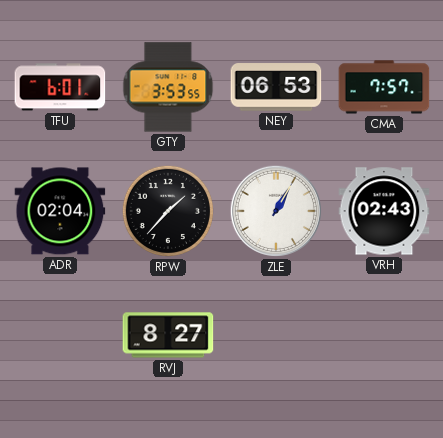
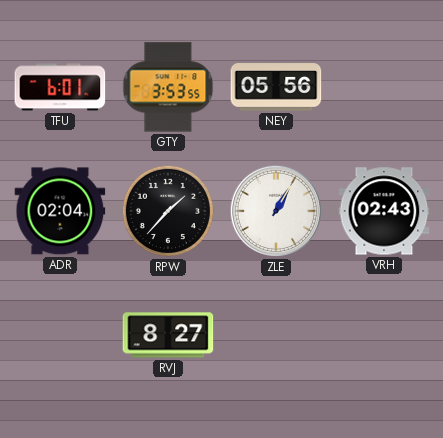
NEY: 06:53 -> 05:56
CMA: 7:57 -> none
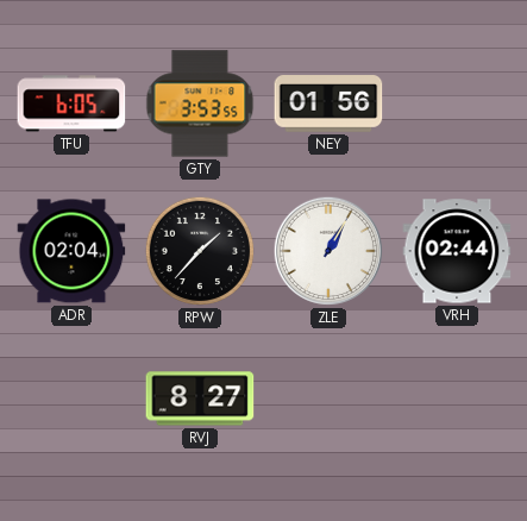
TFU: 6:01 -> 6:05
NEY: 05:56 -> 01:56
VRH: 02:43 -> 02:44
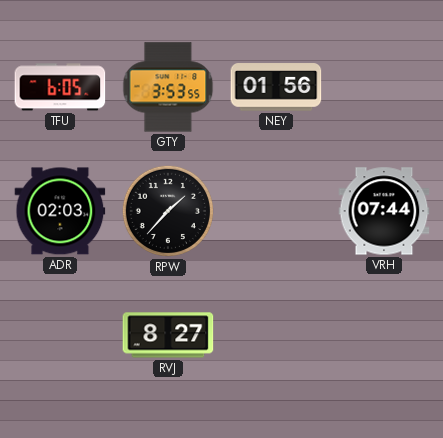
ADR: 02:04 -> 02:03
ZLE: 1:05 -> none
VRH: 02:44 -> 07:44
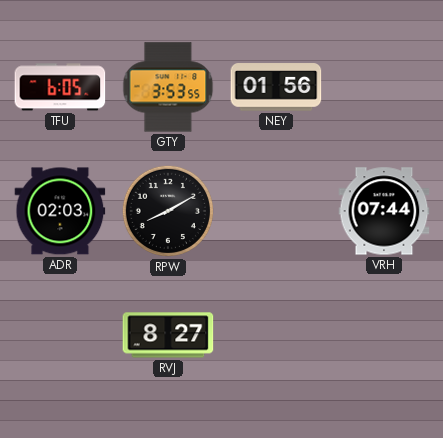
RPW: 1:37 -> 8:10
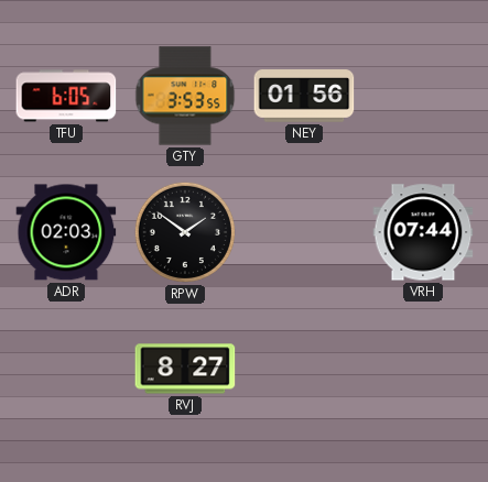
RPW: 8:10 -> 1:51
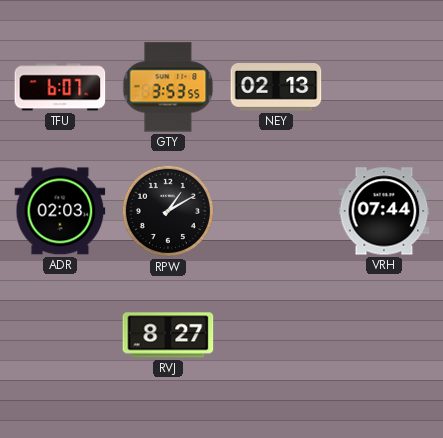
TFU: 6:05 -> 6:07
NEY: 01:56 -> 02:13
RPW: 1:51 -> 1:10
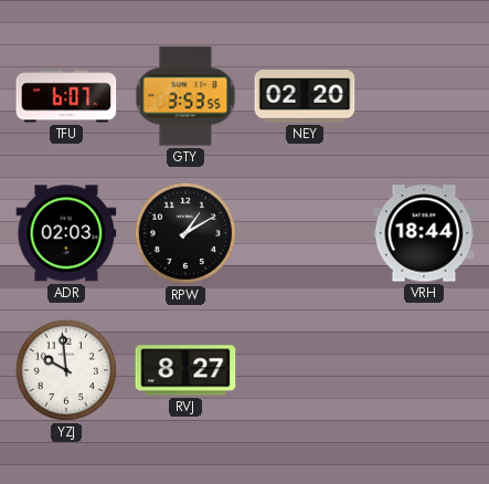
NEY: 02:13 -> 02:20
VRH: 07:44 -> 18:44
YZJ: none -> 9:59
